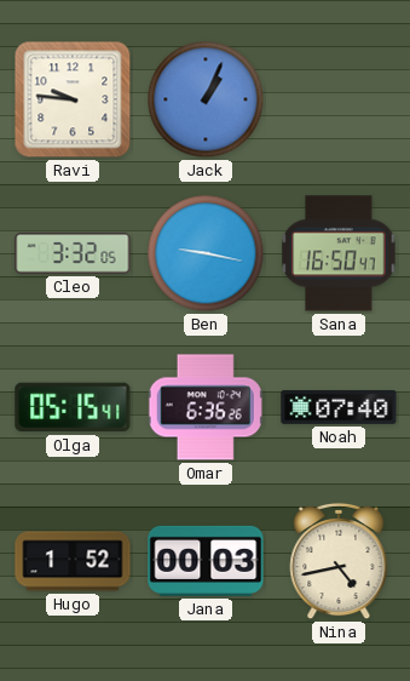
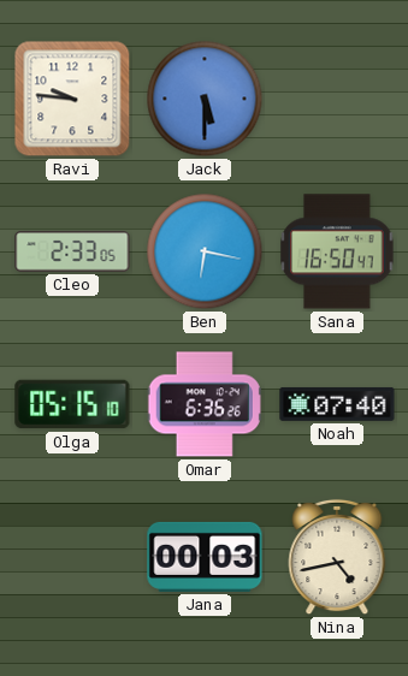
Jack: 1:04 -> 5:30
Cleo: 3:32 -> 2:33
Ben: 9:17 -> 6:17
Olga: 05:15:41 -> 05:15:10
Hugo: 1:52 -> none
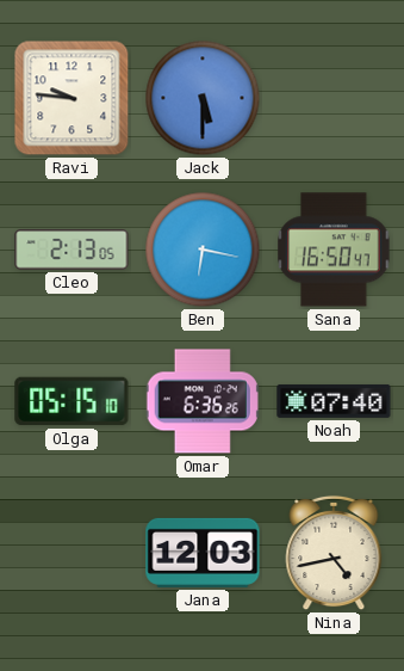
Cleo: 2:33 -> 2:13
Jana: 00:03 -> 12:03
